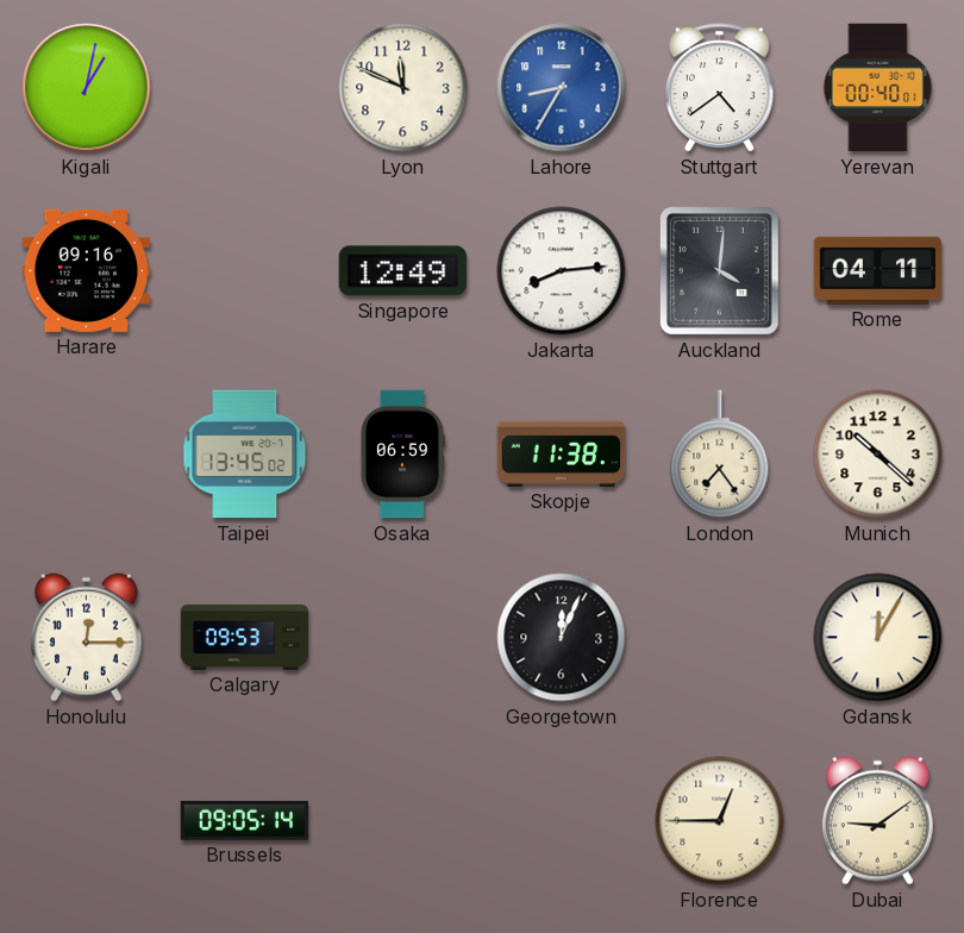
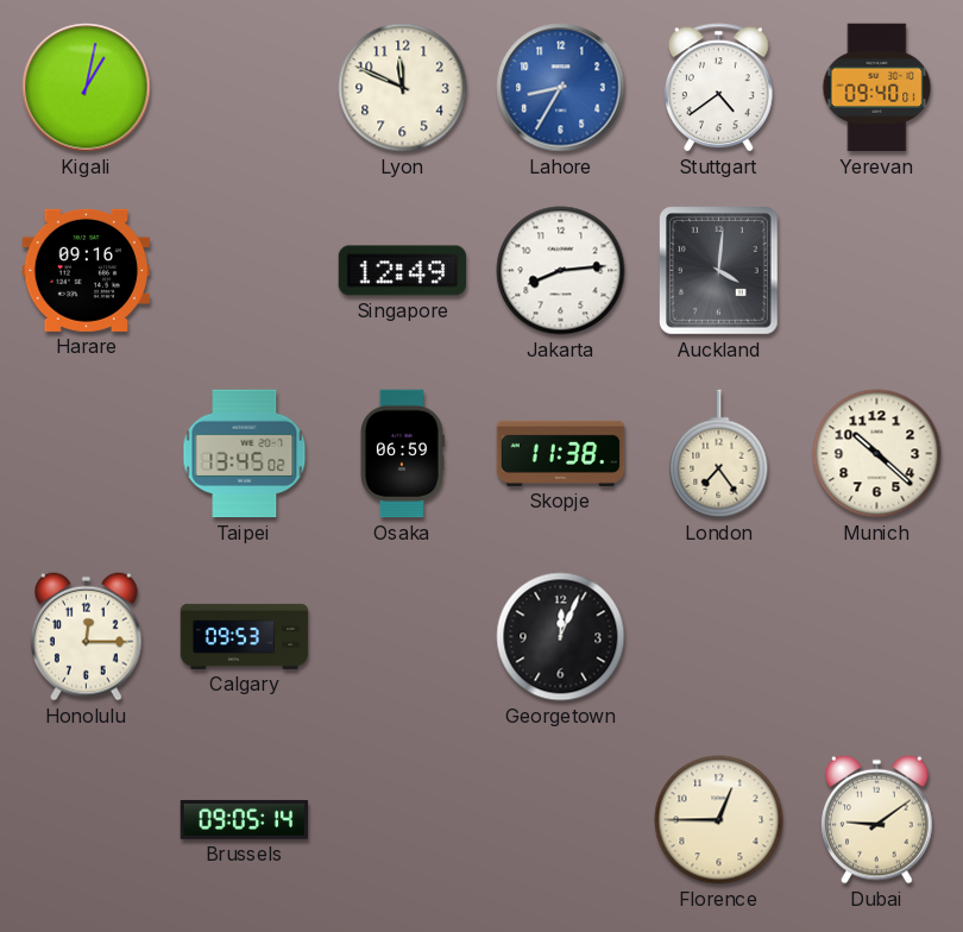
Yerevan: 00:40 -> 09:40
Rome: 04:11 -> none
Gdansk: 12:05 -> none
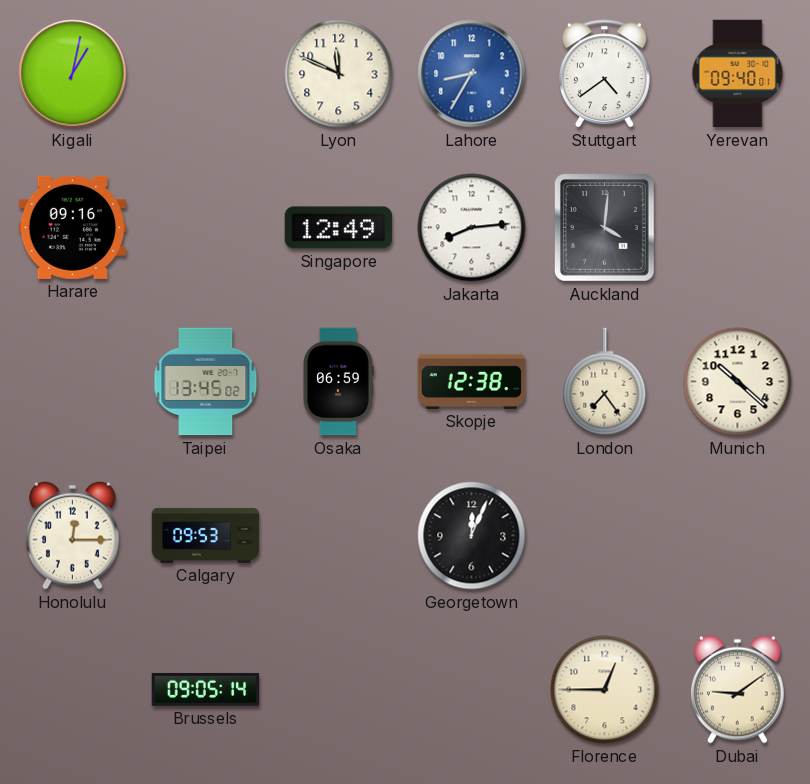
Skopje: 11:38 -> 12:38
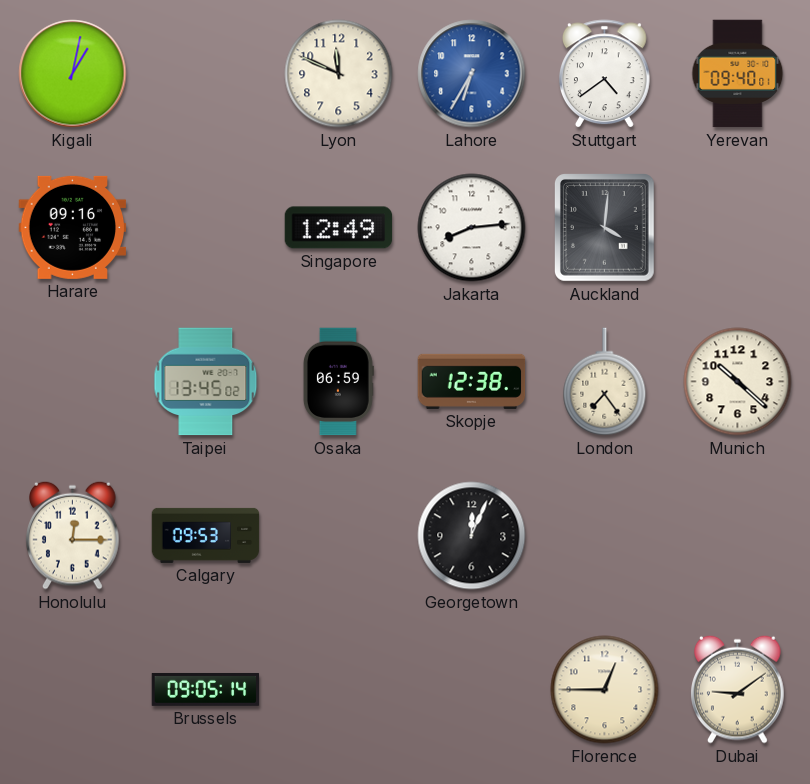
Lahore: 8:35 -> 6:35
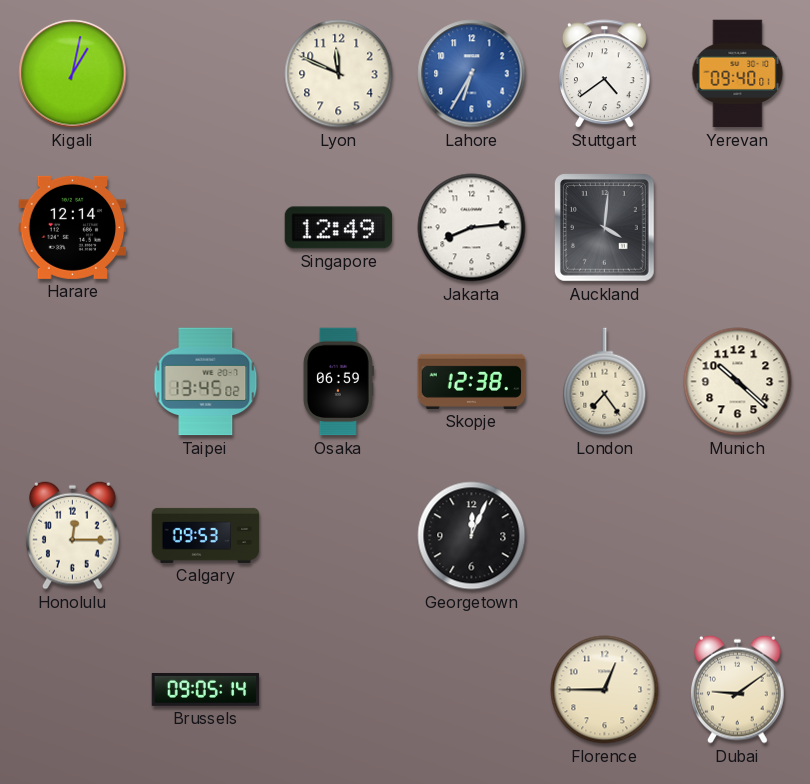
Harare: 09:16 -> 12:14
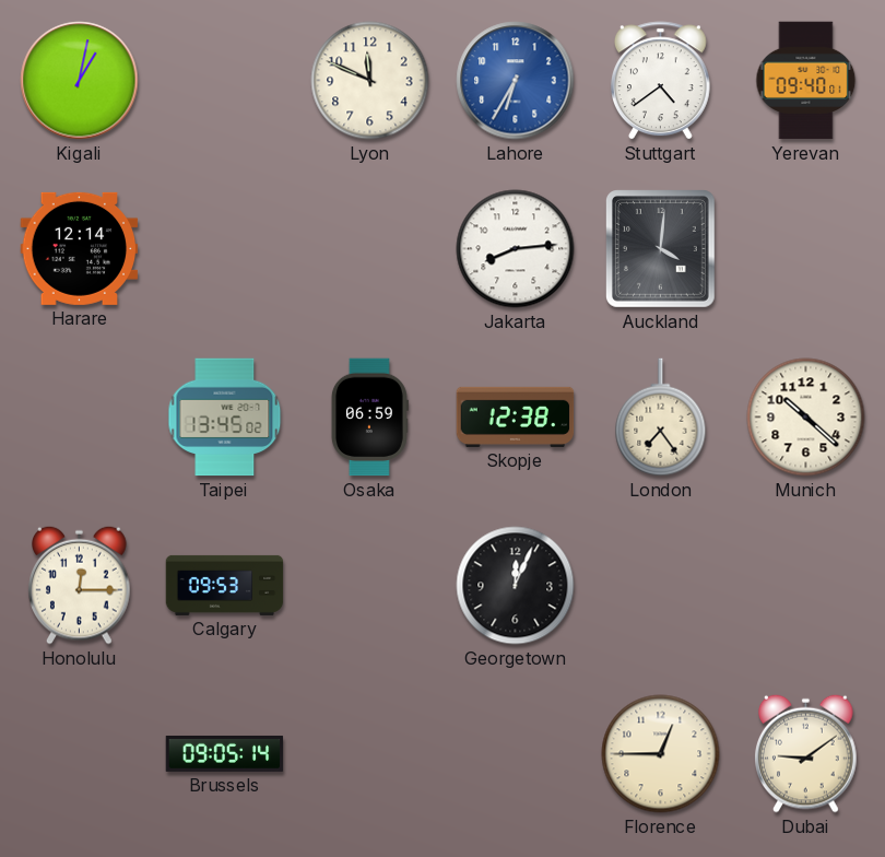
Singapore: 12:49 -> none
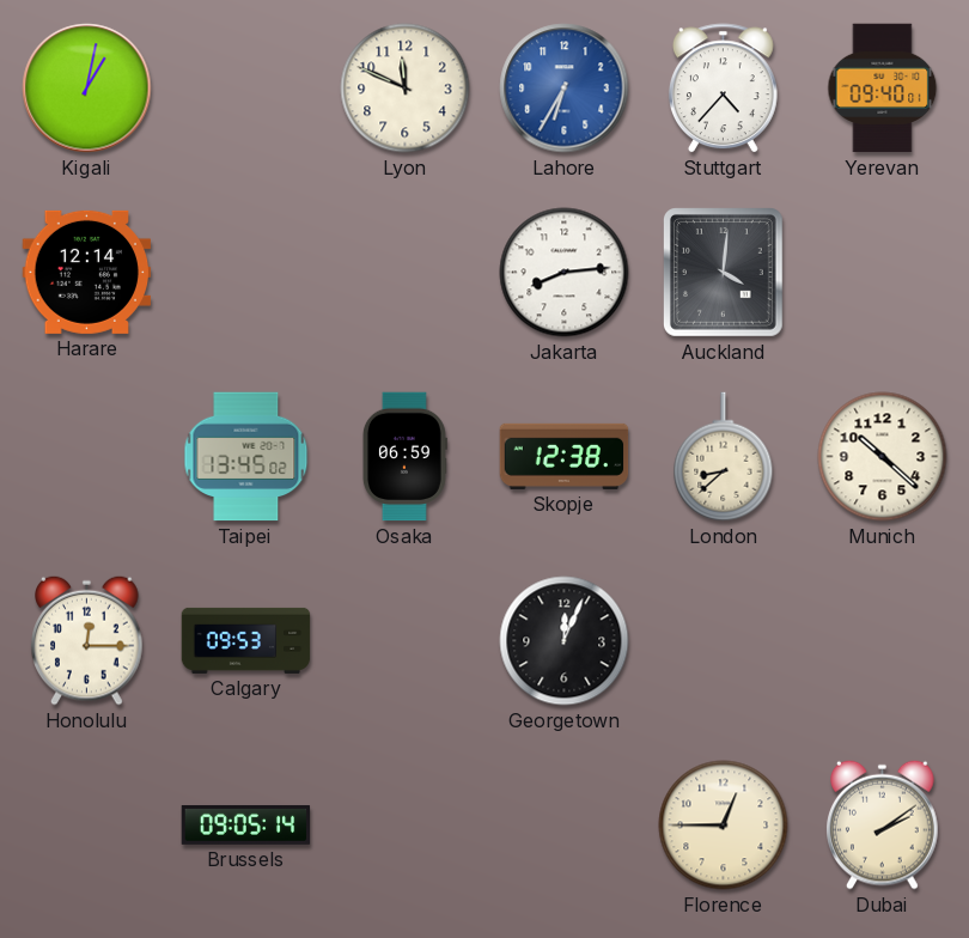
Stuttgart: 4:39 -> 4:37
London: 7:24 -> 8:38
Dubai: 9:09 -> 2:09
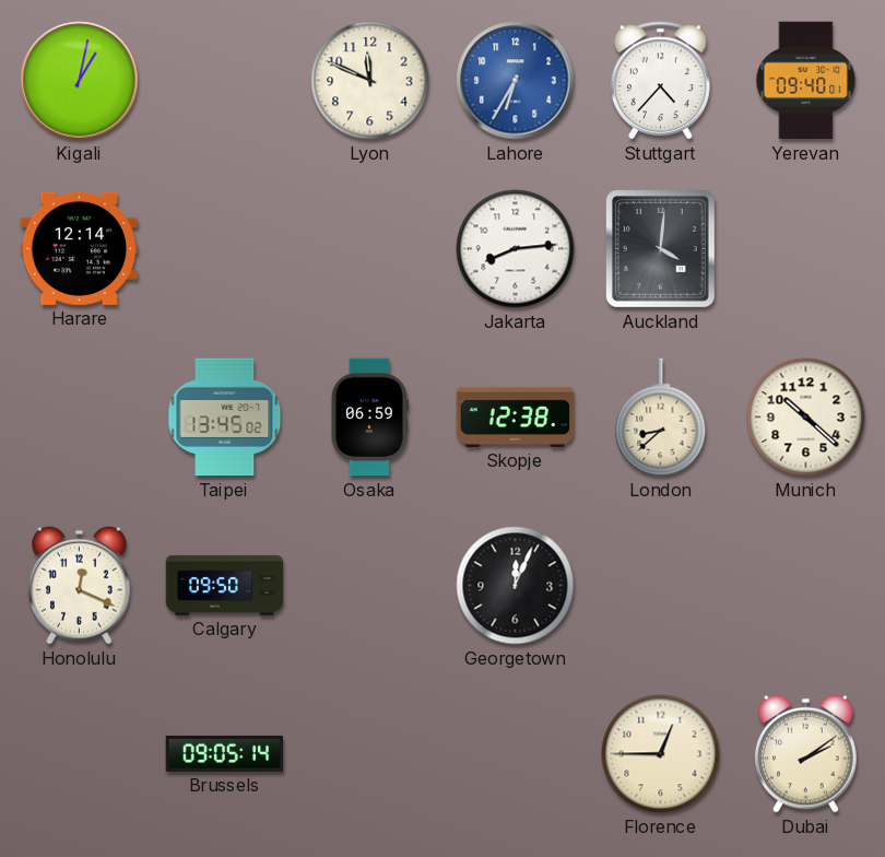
Honolulu: 12:15 -> 12:19
Calgary: 09:53 -> 09:50
